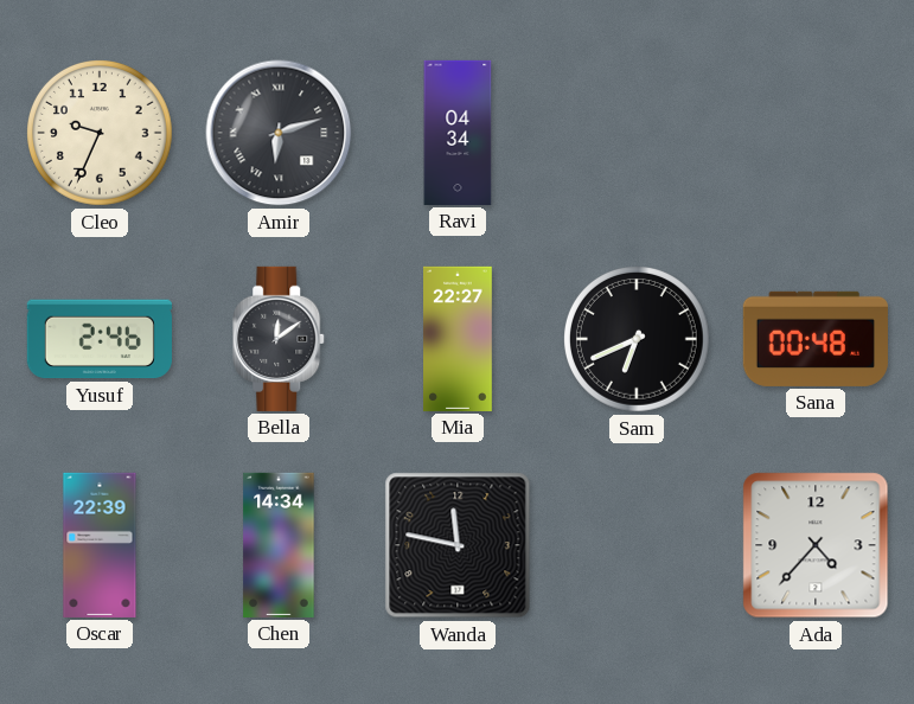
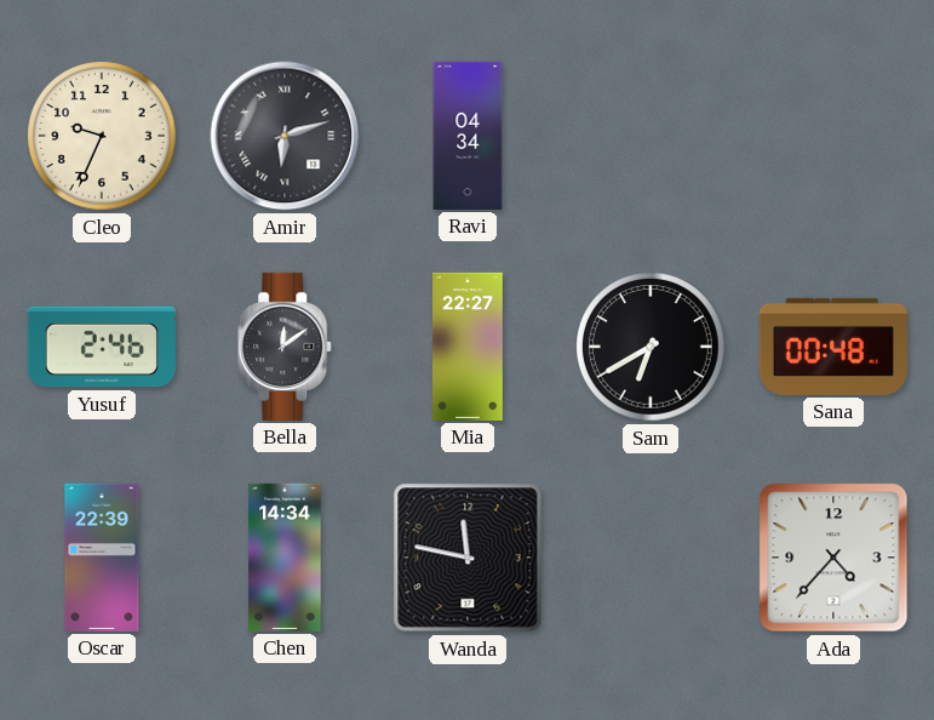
Sam: 6:41 -> 6:40
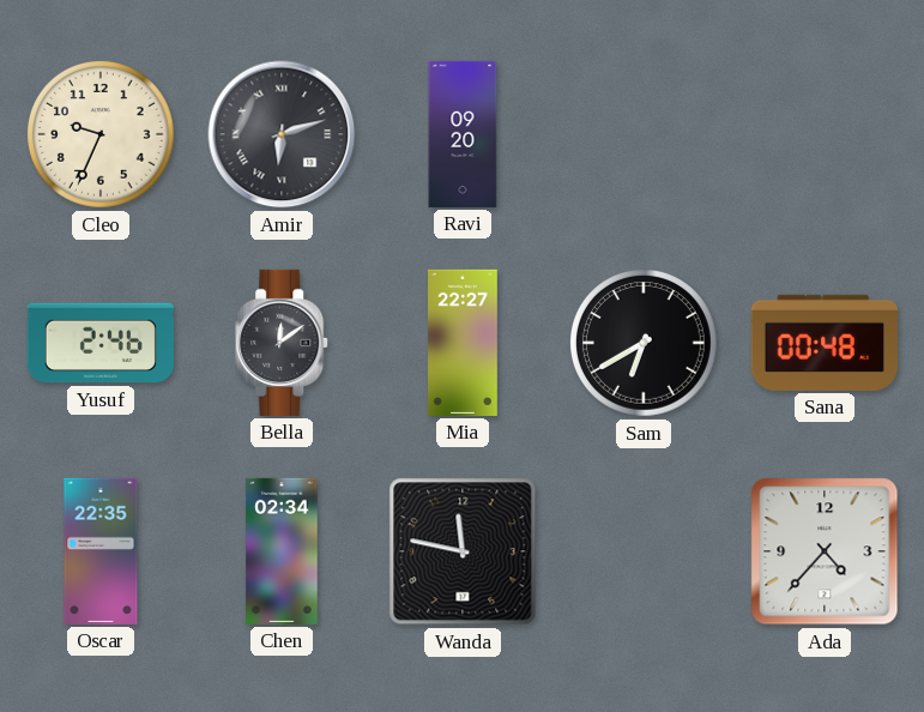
Ravi: 04:34 -> 09:20
Oscar: 22:39 -> 22:35
Chen: 14:34 -> 02:34
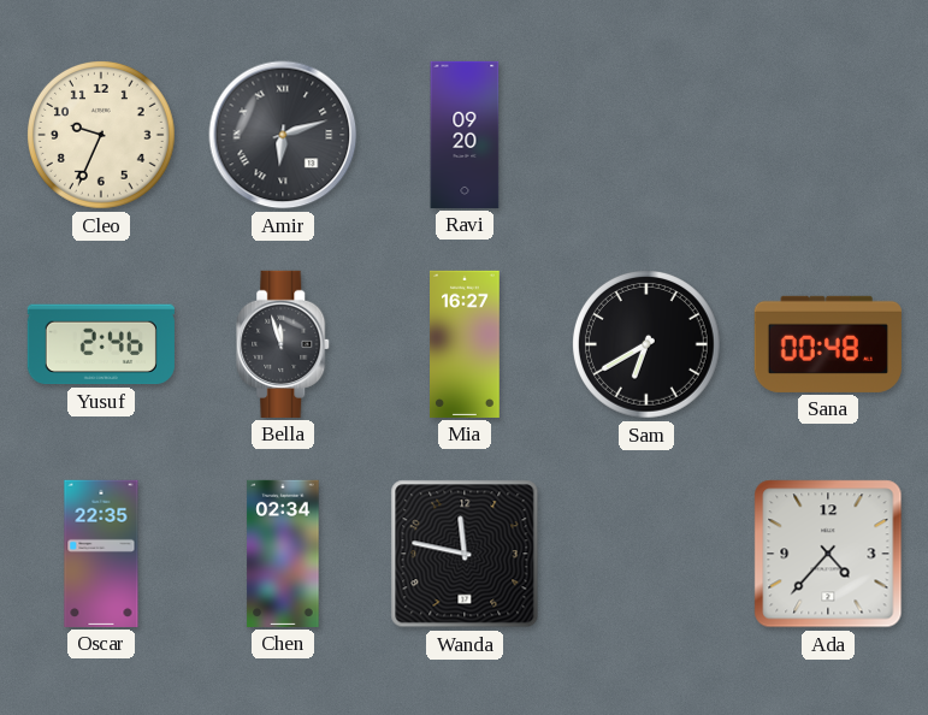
Bella: 12:09 -> 11:57
Mia: 22:27 -> 16:27
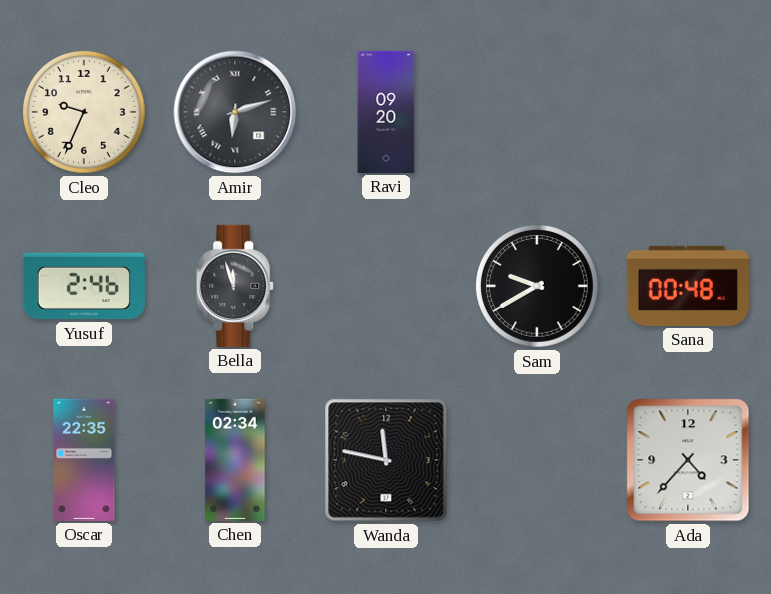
Mia: 16:27 -> none
Sam: 6:40 -> 9:40
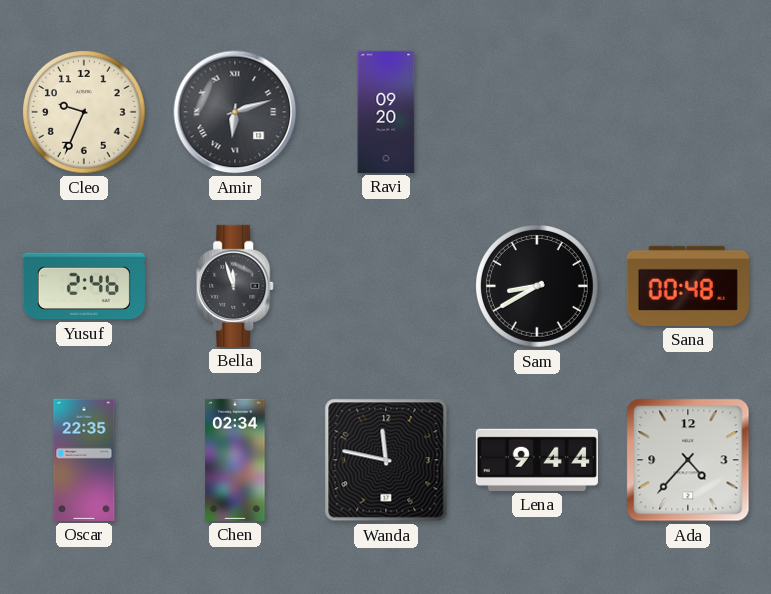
Sam: 9:40 -> 8:40
Lena: none -> 9:44
